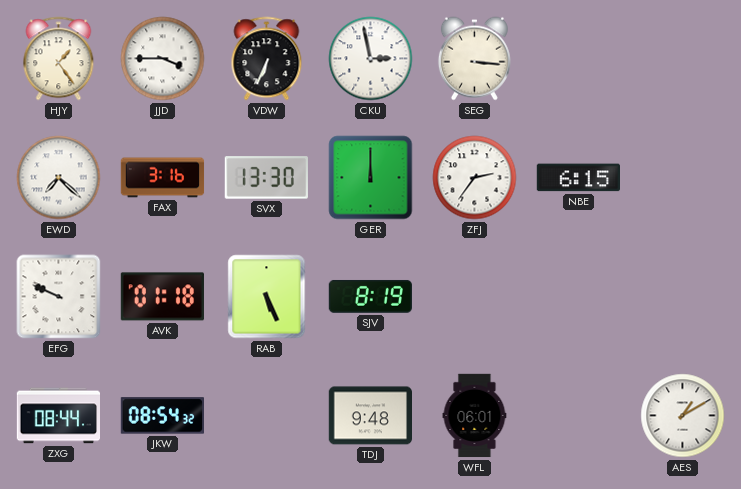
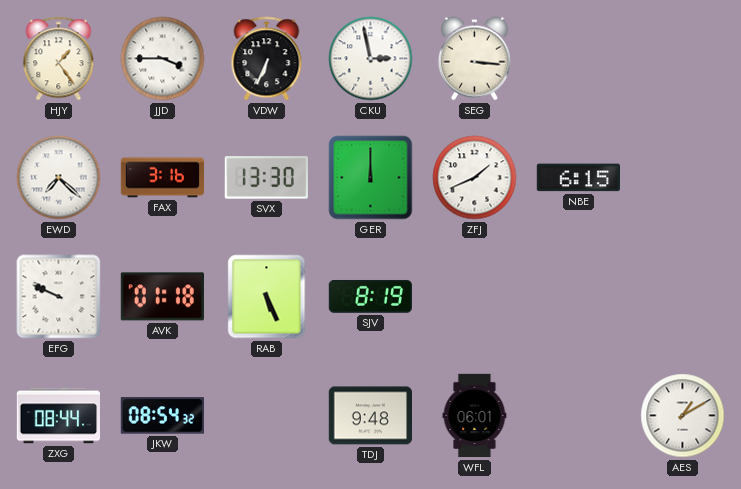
ZFJ: 2:36 -> 1:41
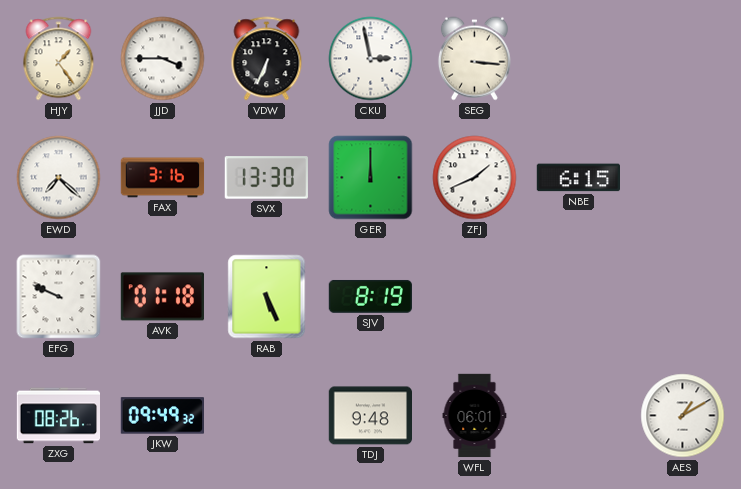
ZXG: 08:44 -> 08:26
JKW: 08:54 -> 09:49
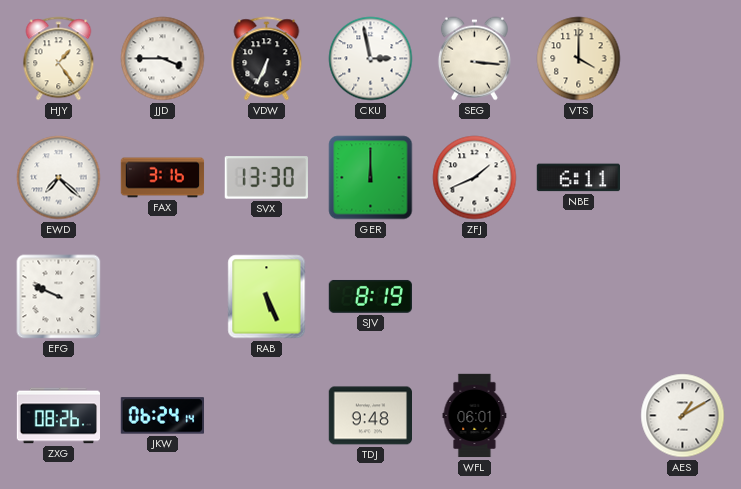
VTS: none -> 4:00
NBE: 6:15 -> 6:11
AVK: 01:18 -> none
JKW: 09:49 -> 06:24
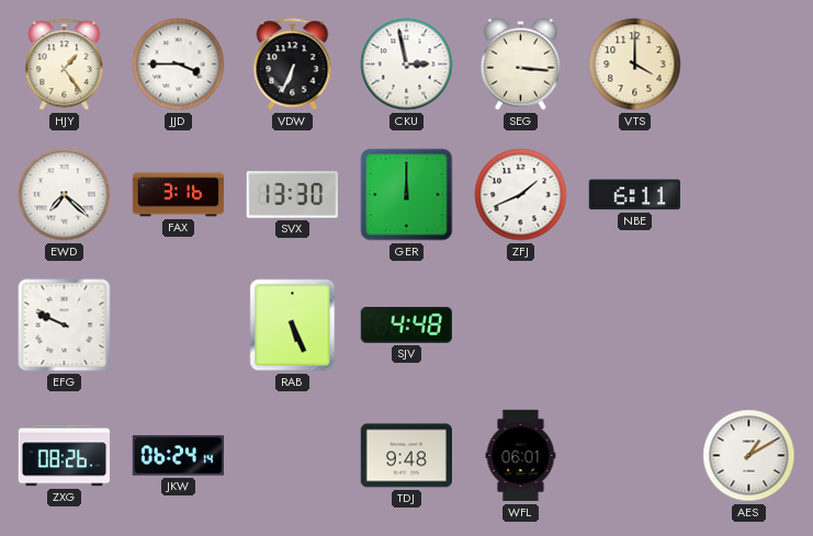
SJV: 8:19 -> 4:48
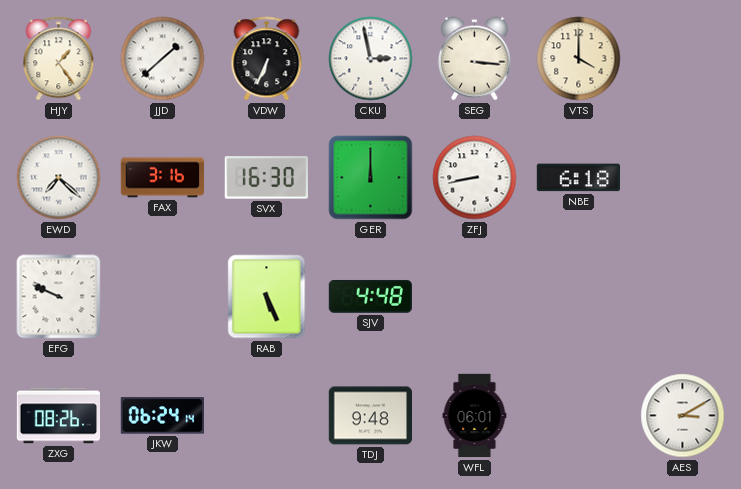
JJD: 3:45 -> 1:38
SVX: 13:30 -> 16:30
ZFJ: 1:41 -> 8:43
NBE: 6:11 -> 6:18
AES: 1:10 -> 3:10
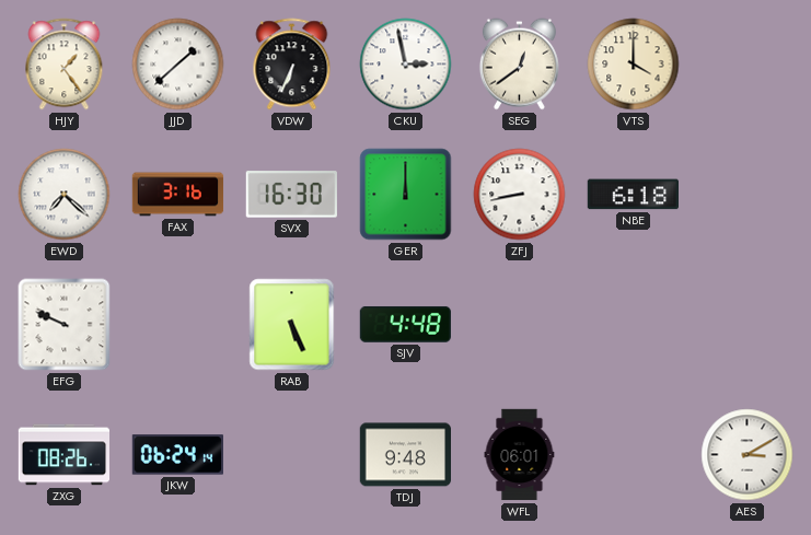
SEG: 3:16 -> 12:39
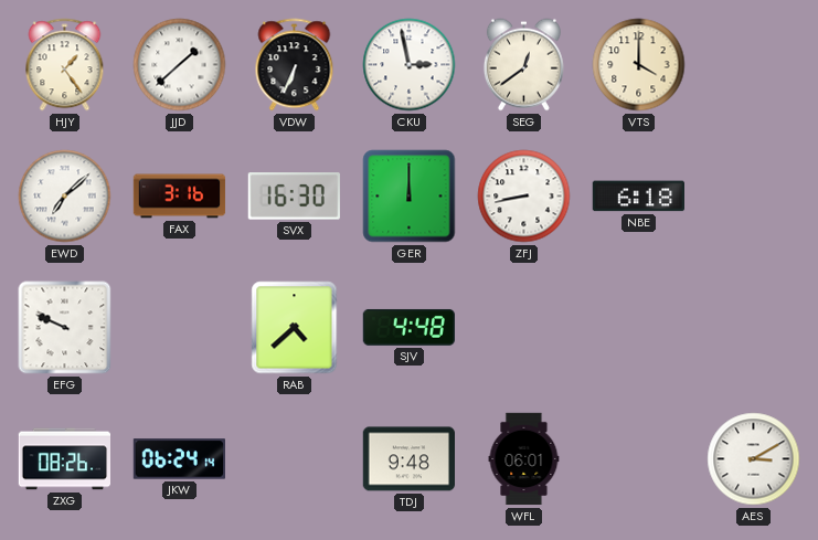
EWD: 7:22 -> 7:08
RAB: 5:26 -> 4:38
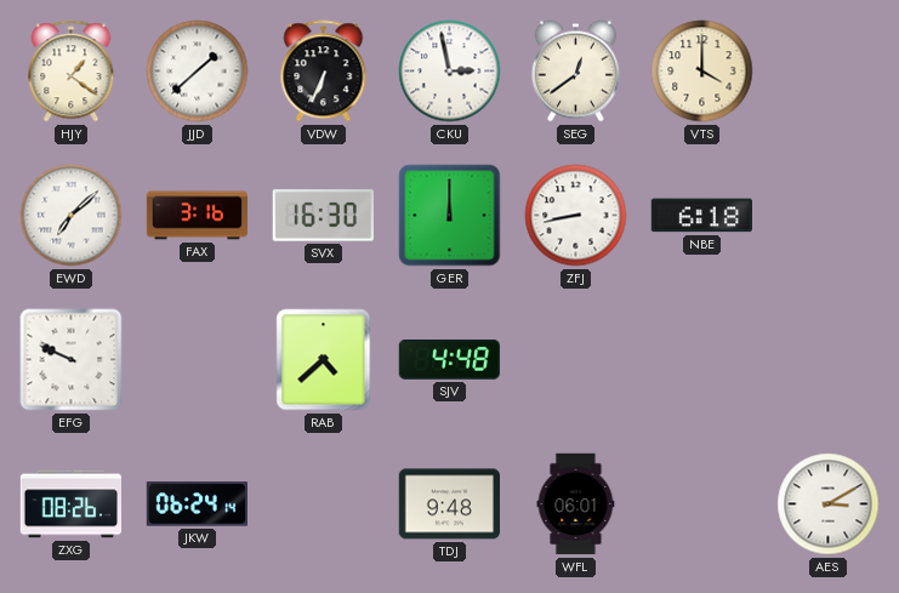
HJY: 1:24 -> 1:21
